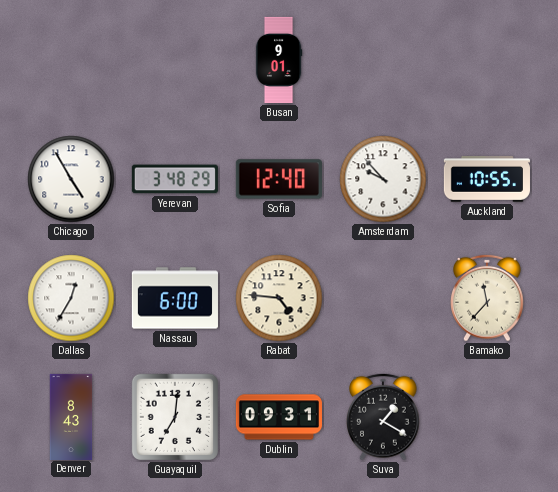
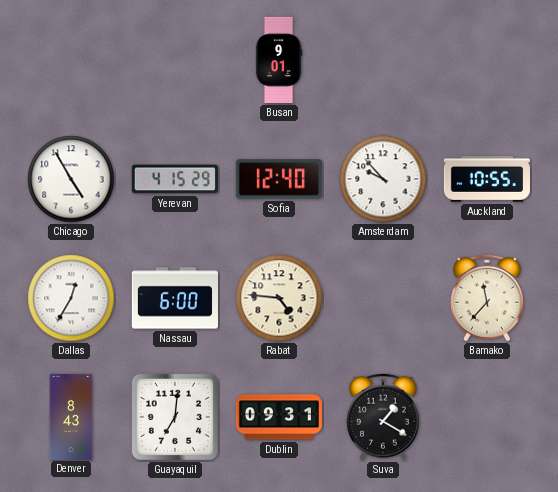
Yerevan: 3:48 -> 4:15
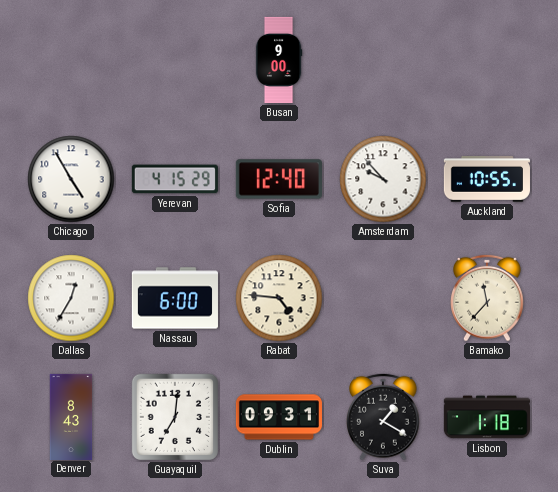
Busan: 9:01 -> 9:00
Lisbon: none -> 1:18
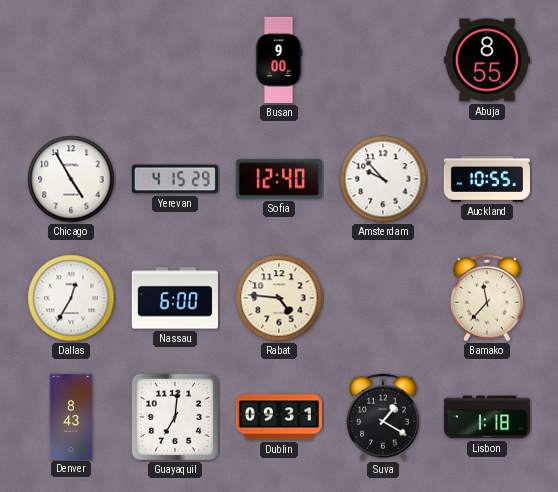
Abuja: none -> 8:55
